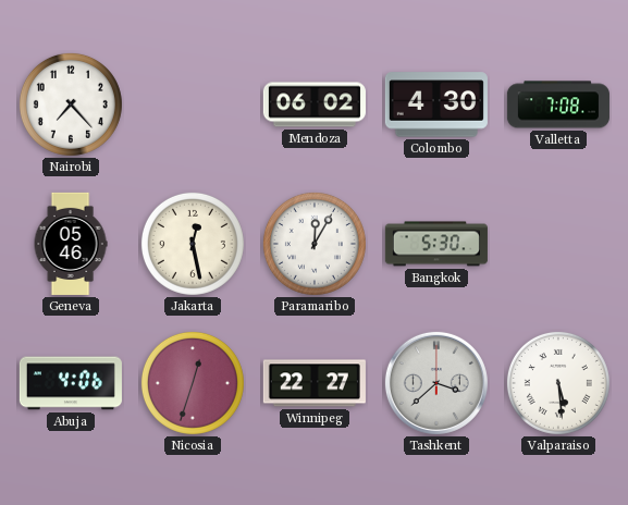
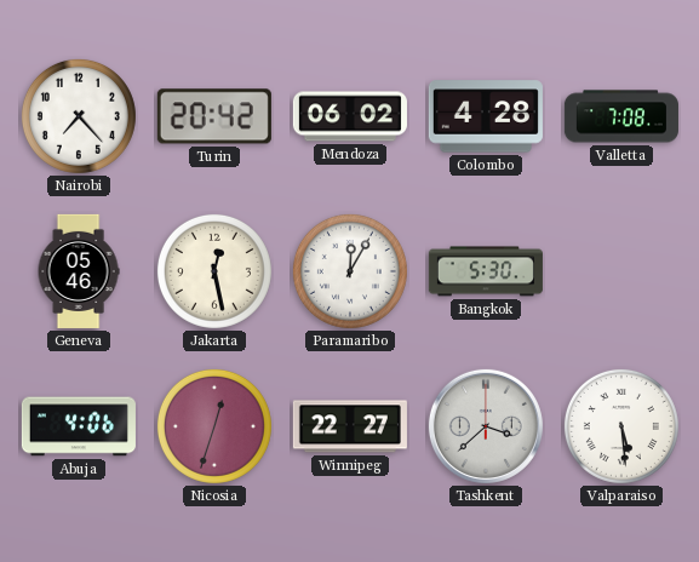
Turin: none -> 20:42
Colombo: 4:30 -> 4:28
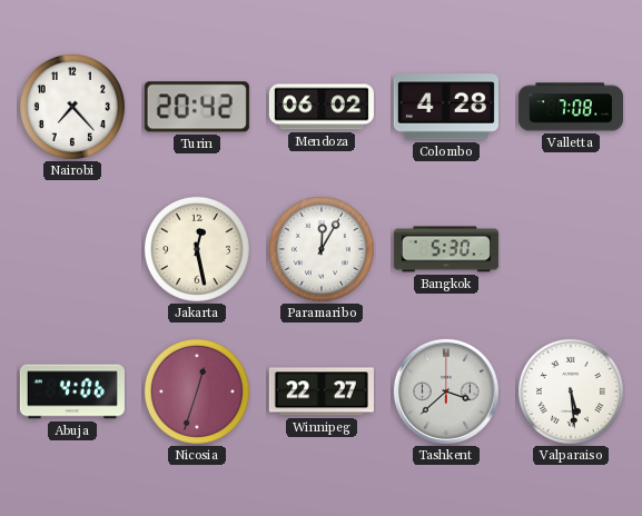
Geneva: 05:46 -> none
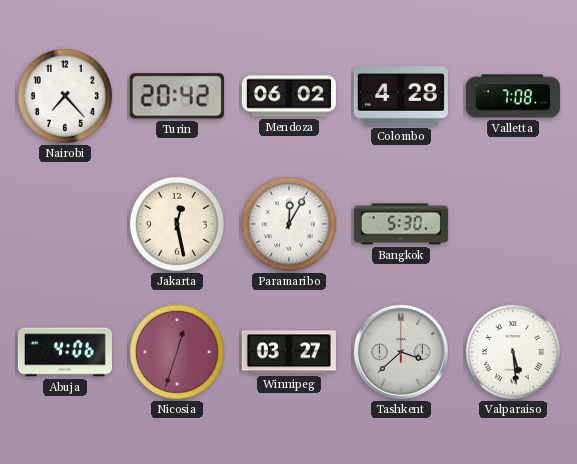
Winnipeg: 22:27 -> 03:27
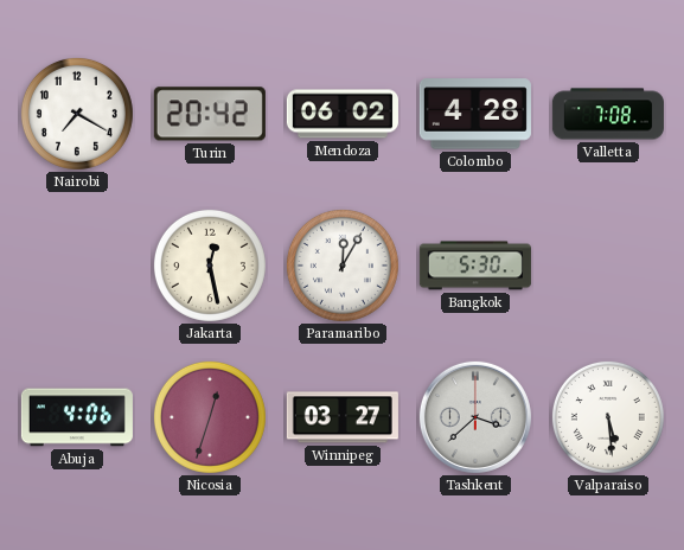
Nairobi: 7:23 -> 7:20
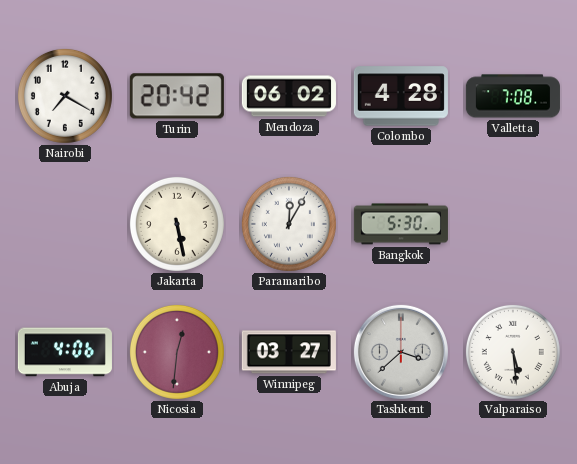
Jakarta: 12:28 -> 5:28
Nicosia: 12:33 -> 12:31
